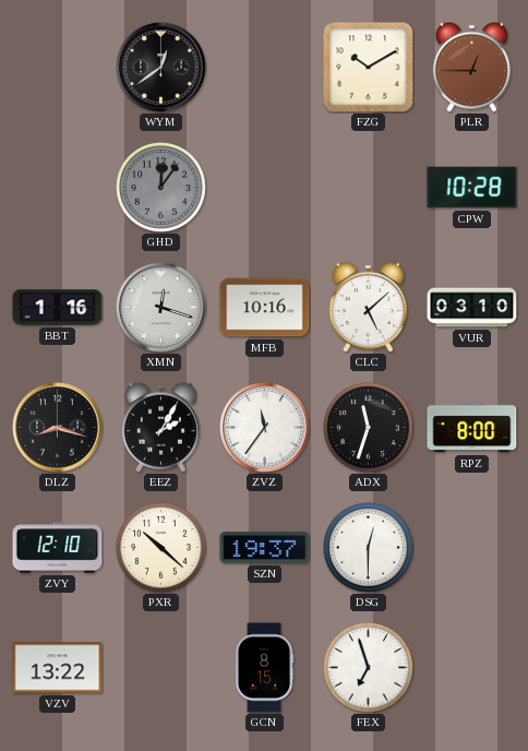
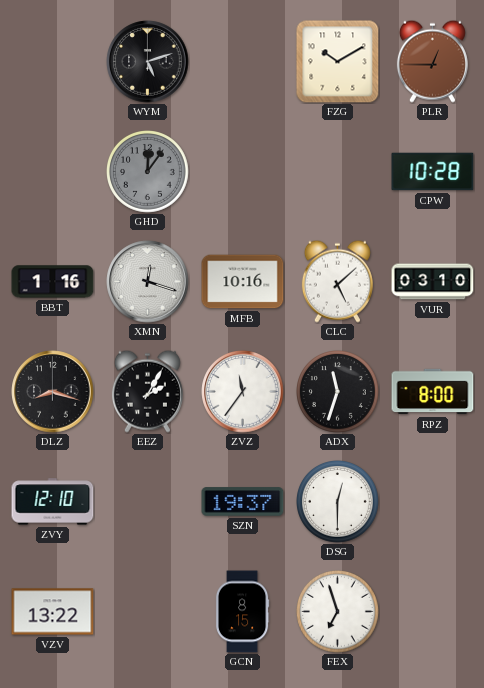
WYM: 12:39 -> 5:12
PXR: 10:22 -> none
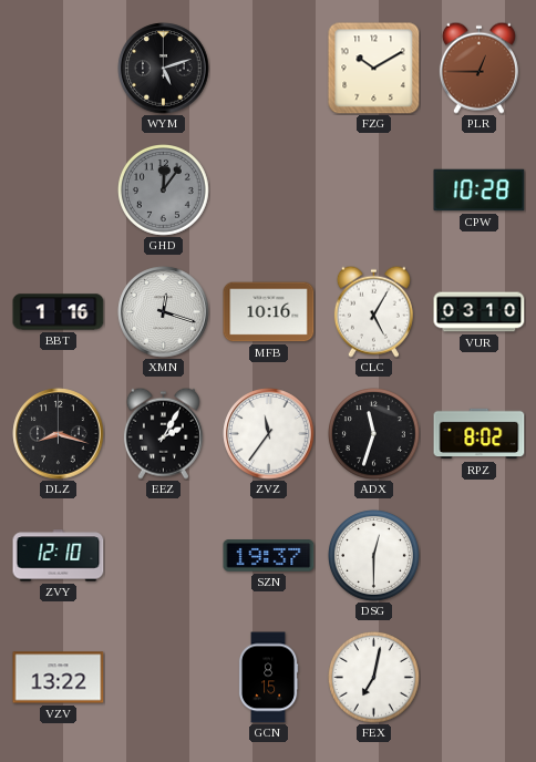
CLC: 5:08 -> 5:05
RPZ: 8:00 -> 8:02
FEX: 6:57 -> 7:02
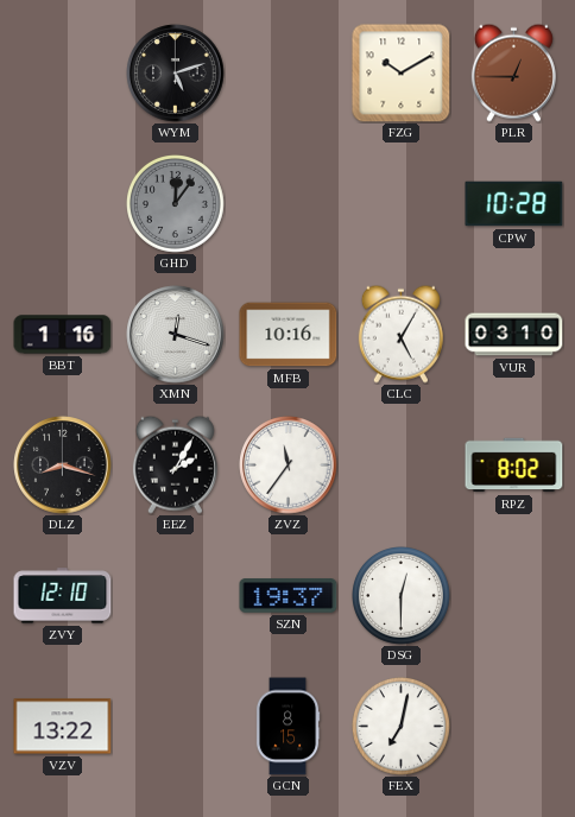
ADX: 11:33 -> none
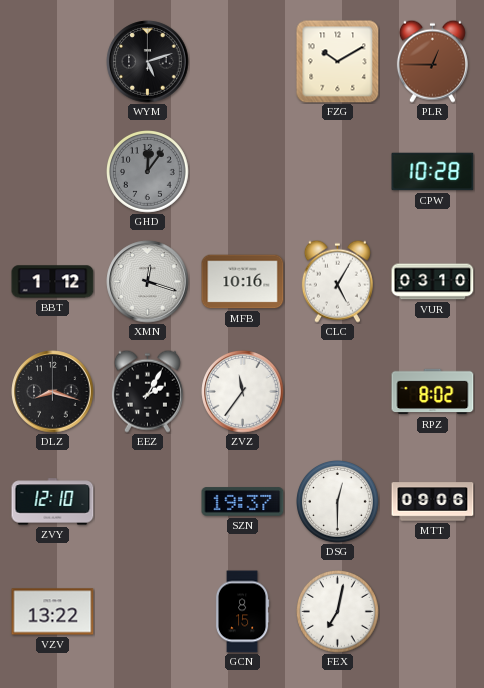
BBT: 1:16 -> 1:12
MTT: none -> 09:06
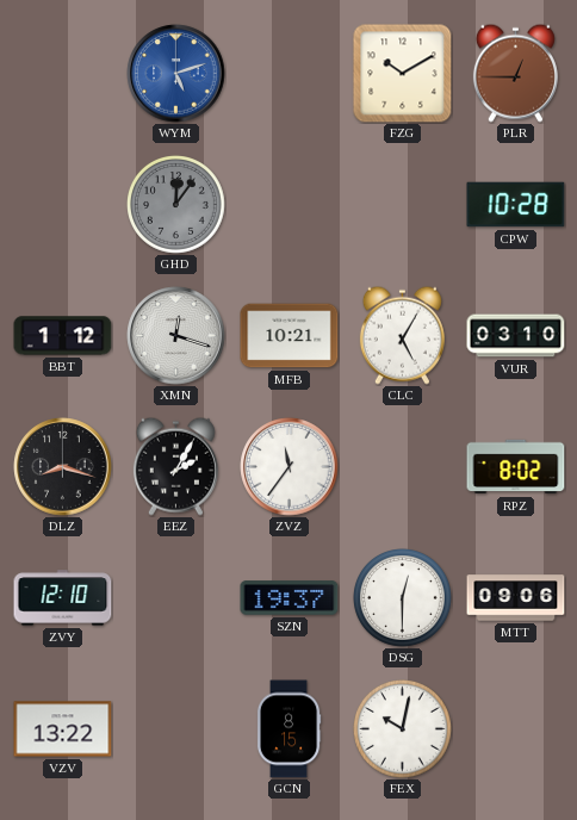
WYM dial: black -> blue
MFB: 10:16 -> 10:21
FEX: 7:02 -> 10:02
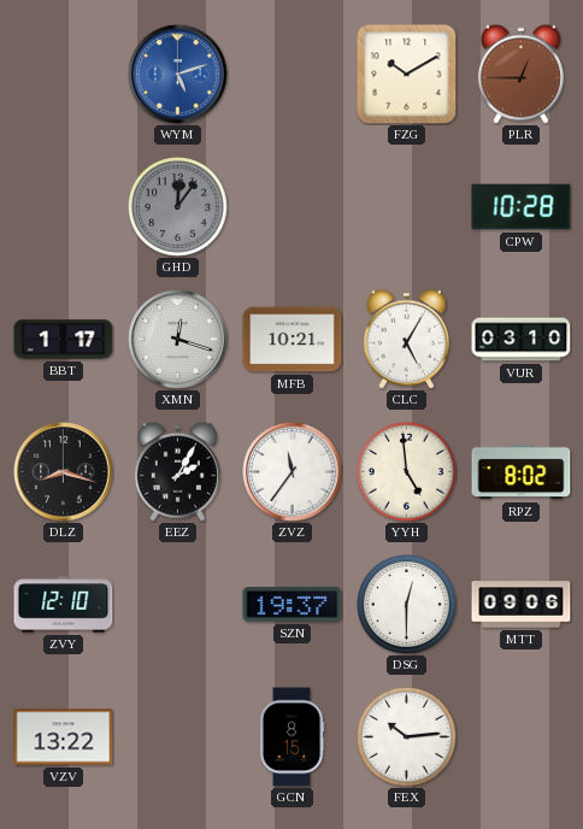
BBT: 1:12 -> 1:17
YYH: none -> 4:59
FEX: 10:02 -> 10:14
